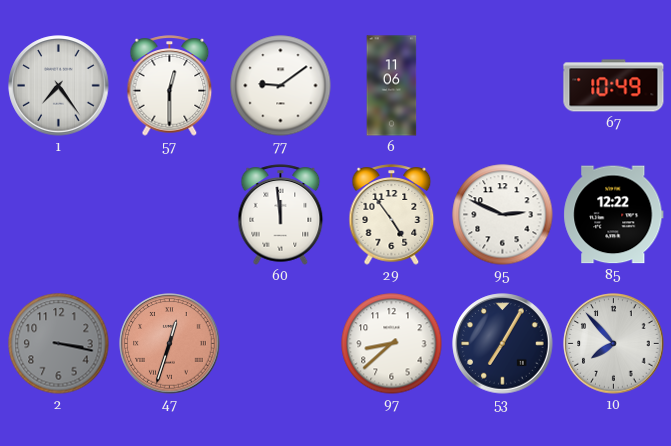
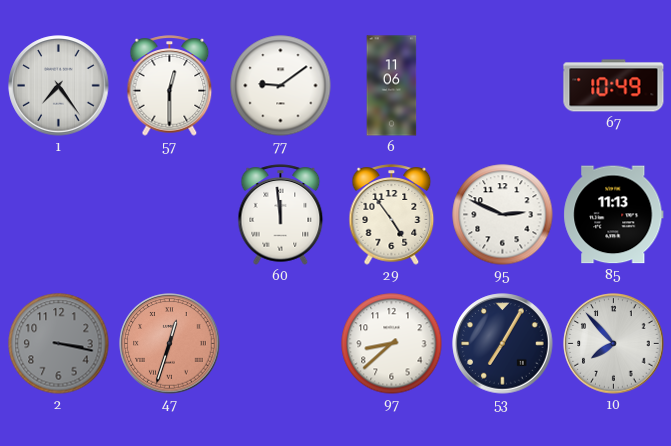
85: 12:22 -> 11:13
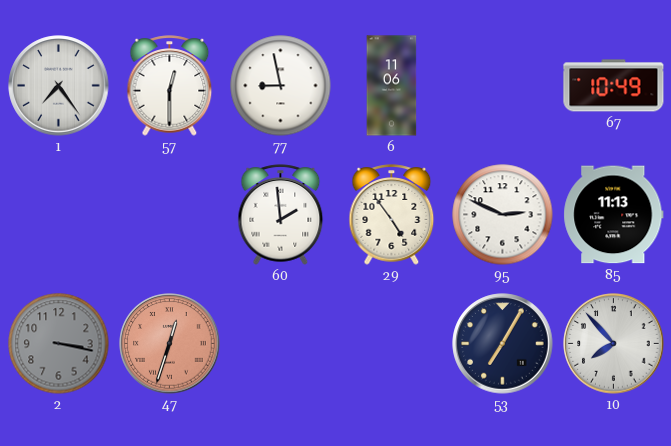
77: 9:09 -> 8:58
60: 11:59 -> 1:59
97: 8:38 -> none
